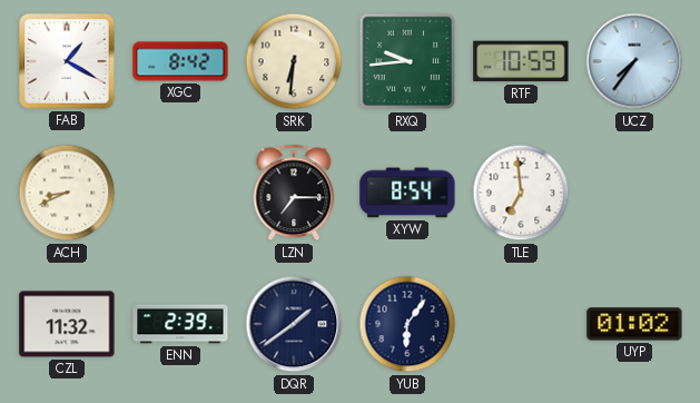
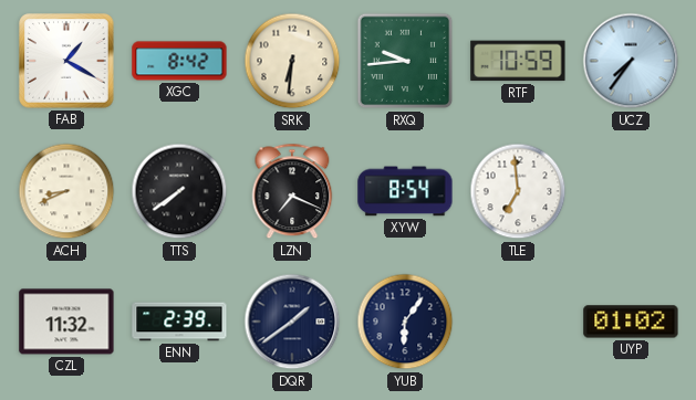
TTS: none -> 7:39
LZN: 7:15 -> 7:19
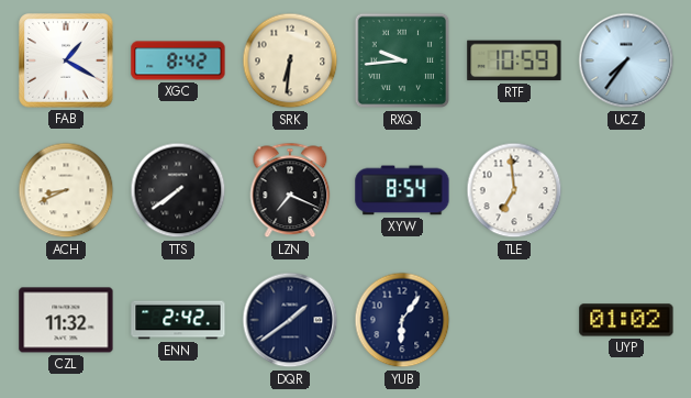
ENN: 2:39 -> 2:42
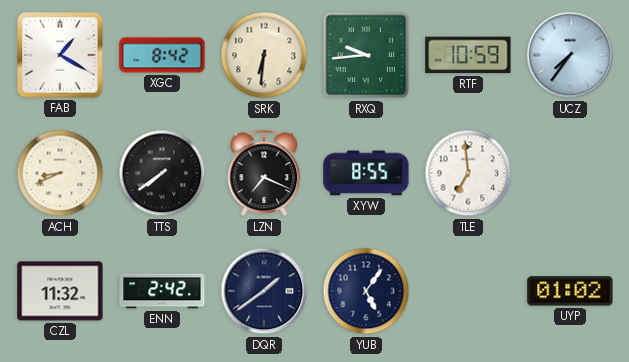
XYW: 8:54 -> 8:55
YUB: 6:06 -> 5:06
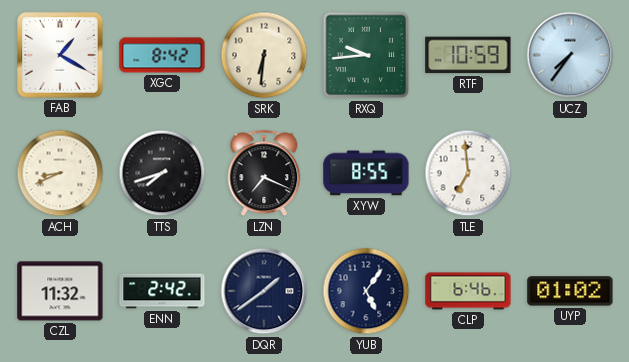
TTS: 7:39 -> 7:42
CLP: none -> 6:46
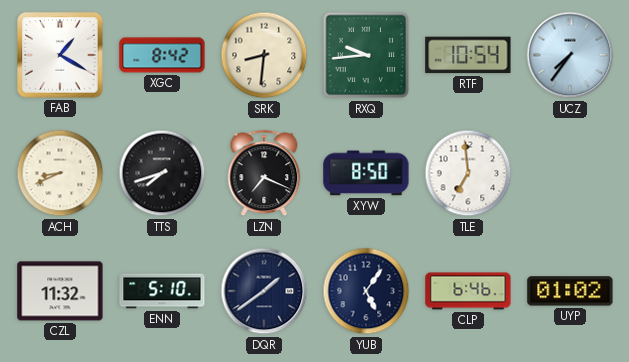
SRK: 6:31 -> 8:31
RTF: 10:59 -> 10:54
XYW: 8:55 -> 8:50
ENN: 2:42 -> 5:10
